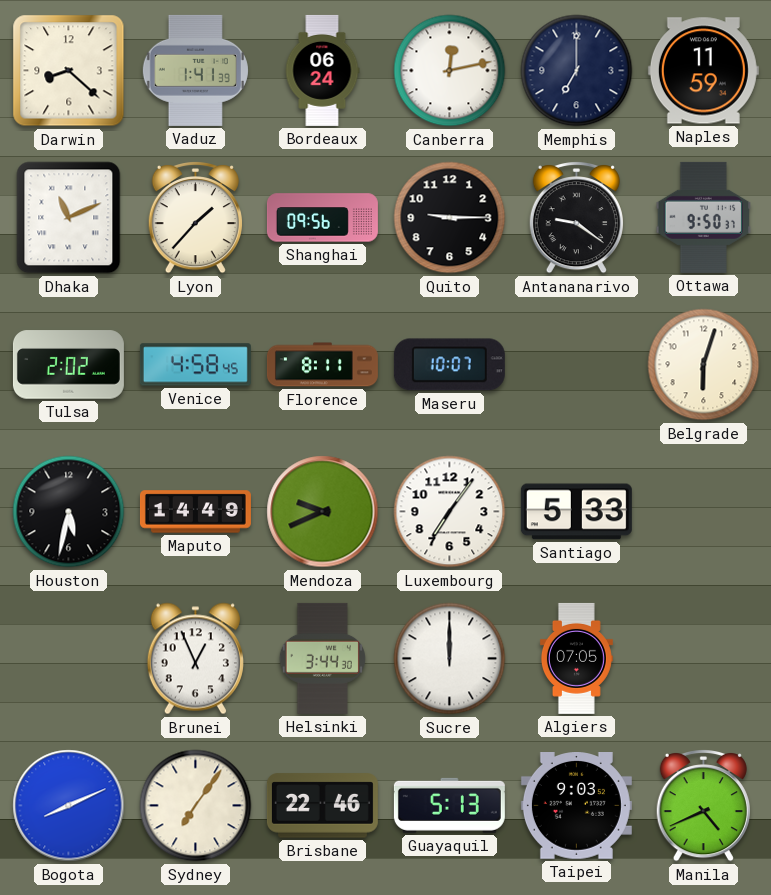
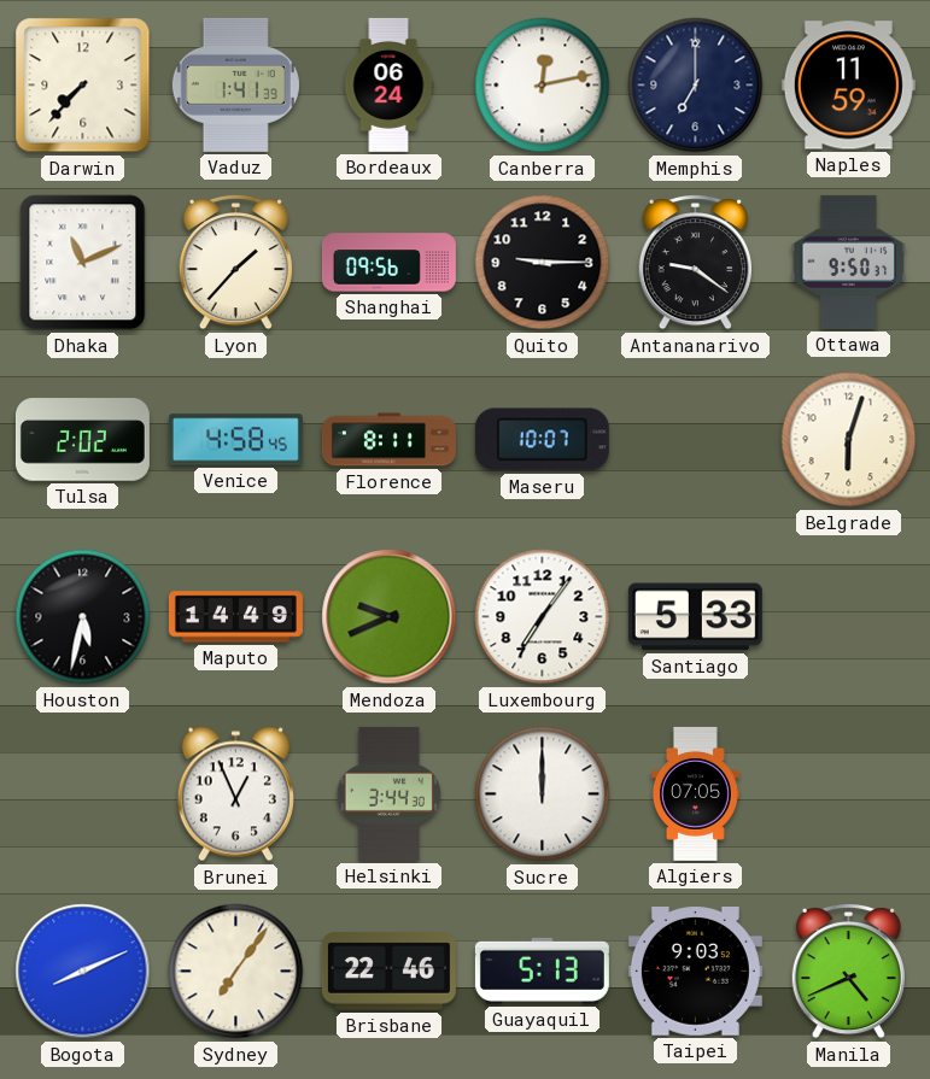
Darwin: 8:22 -> 7:37
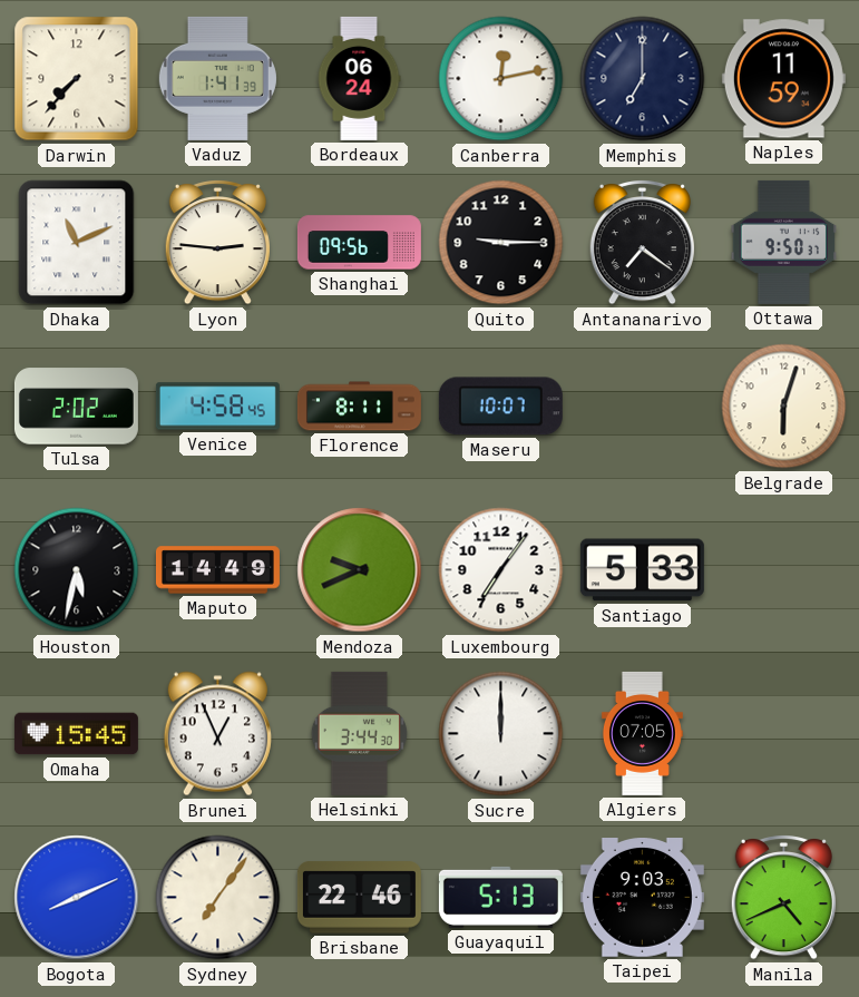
Lyon: 1:37 -> 2:46
Antananarivo: 9:21 -> 7:21
Omaha: none -> 15:45
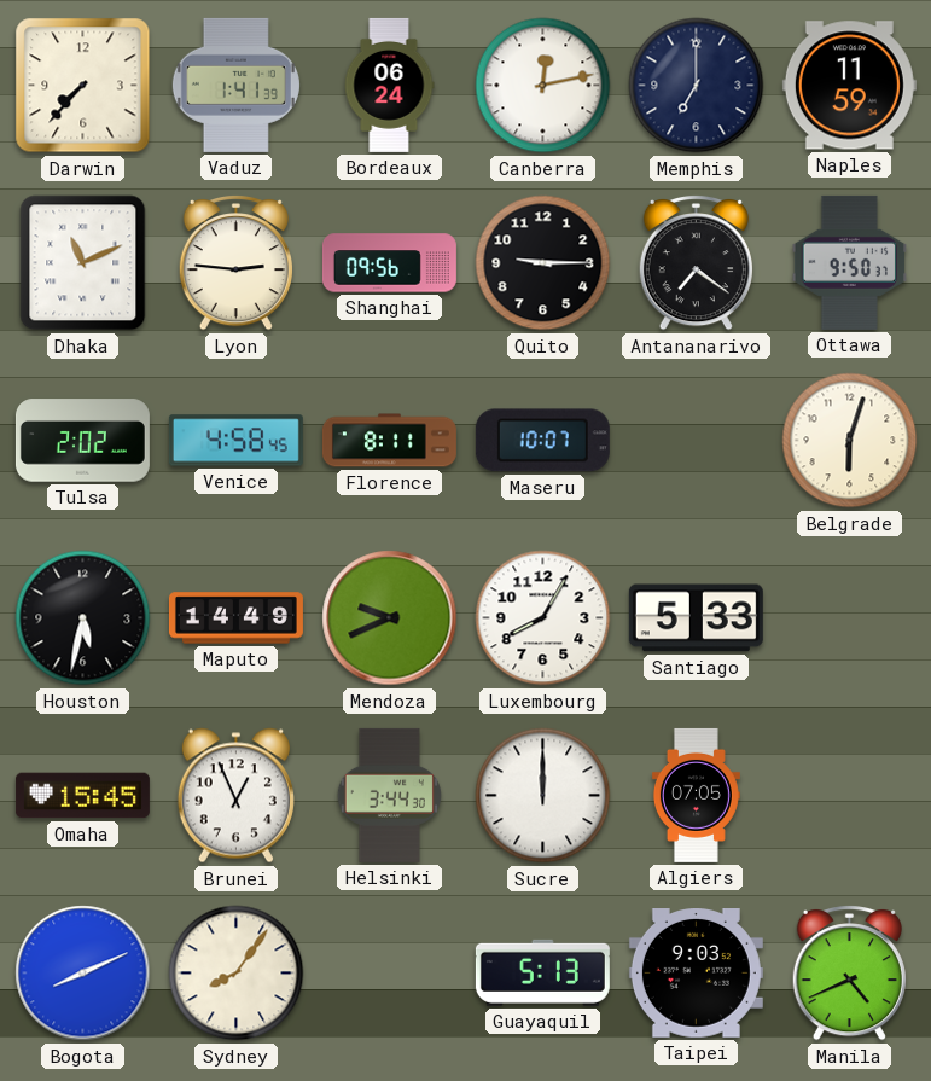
Luxembourg: 7:06 -> 8:05
Sydney: 7:06 -> 8:06
Brisbane: 22:46 -> none
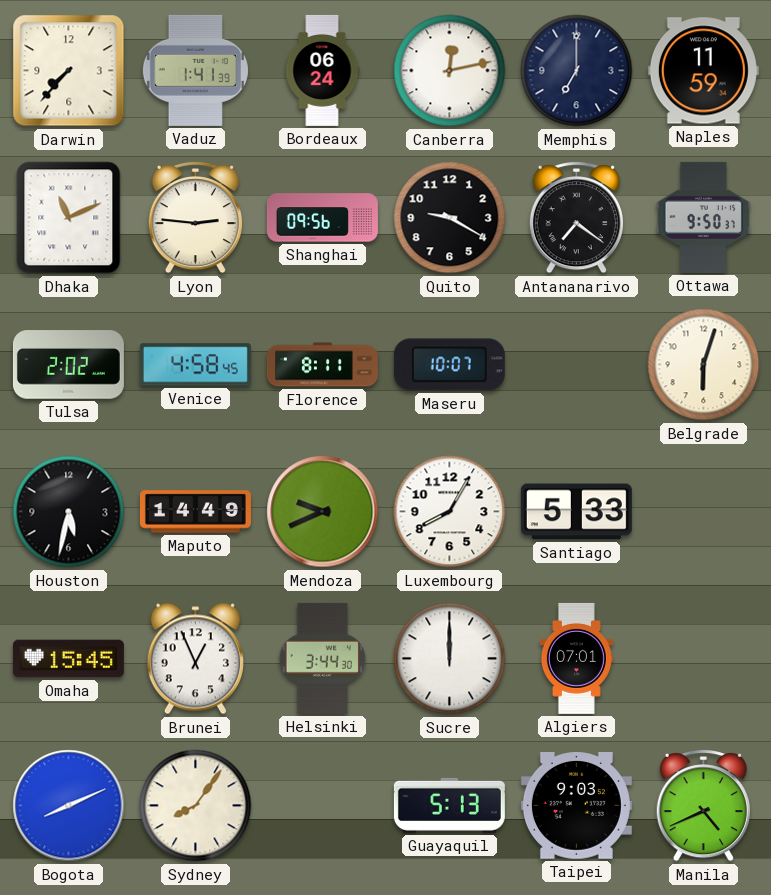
Quito: 9:15 -> 9:20
Algiers: 07:05 -> 07:01
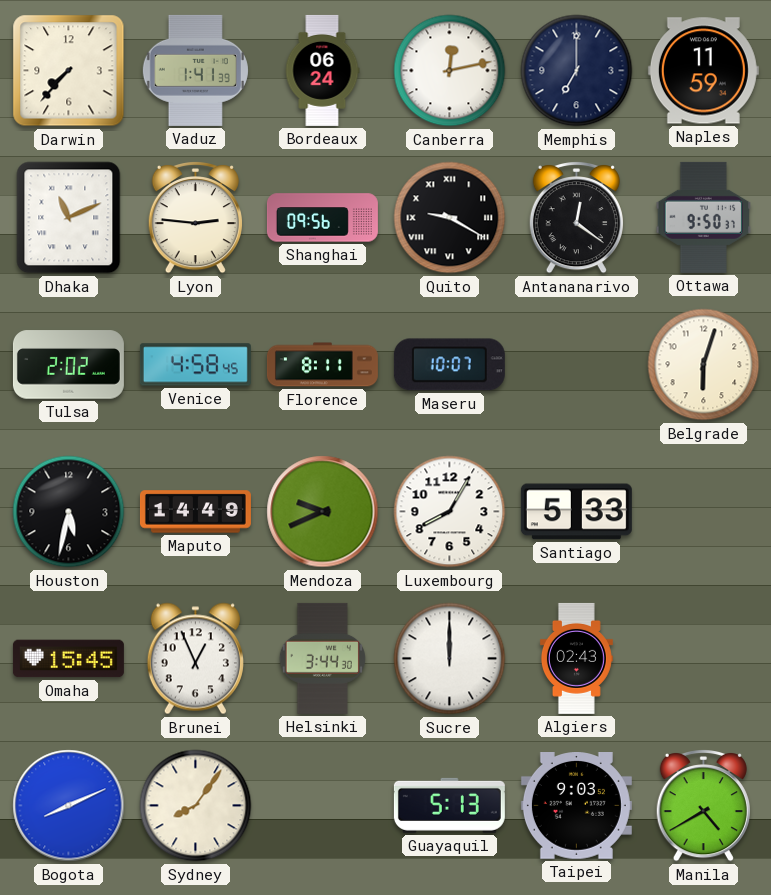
Quito numerals: Arabic -> Roman
Antananarivo: 7:21 -> 12:21
Algiers: 07:01 -> 02:43
Manila: 4:41 -> 4:40
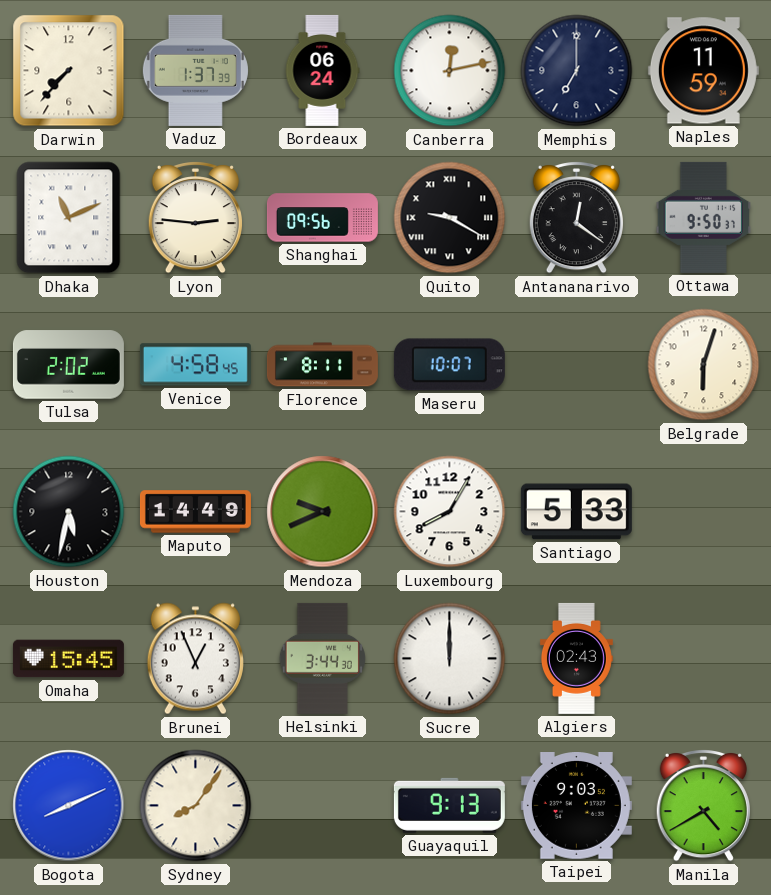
Vaduz: 1:41 -> 1:37
Guayaquil: 5:13 -> 9:13
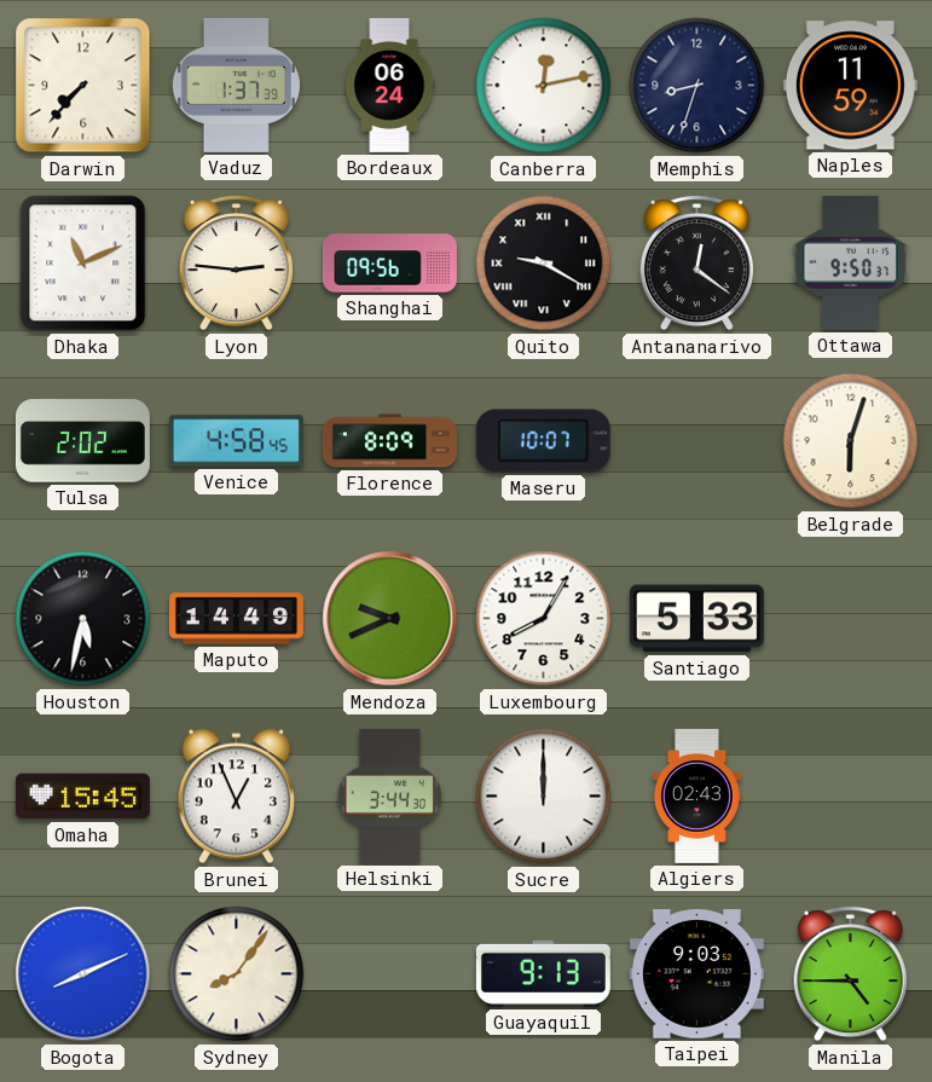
Memphis: 7:00 -> 8:33
Florence: 8:11 -> 8:09
Manila: 4:40 -> 4:45
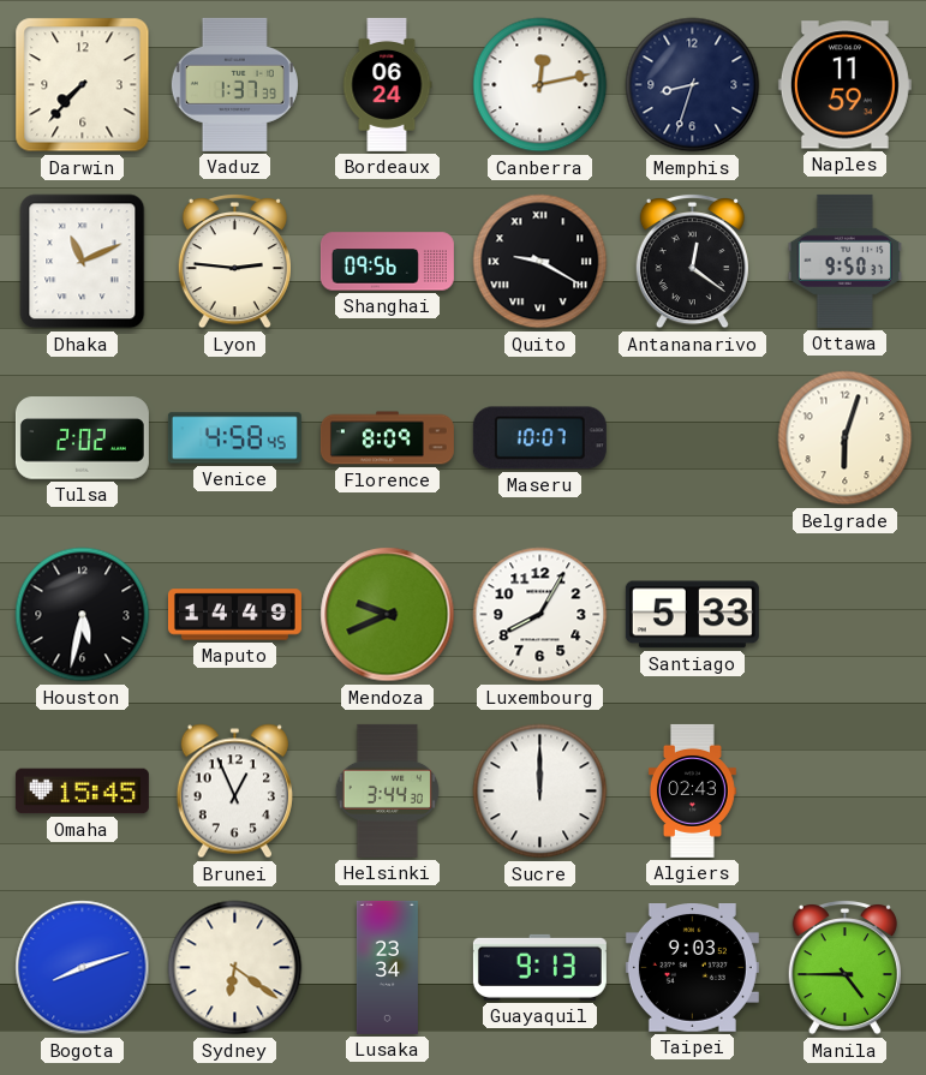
Bogota: 8:11 -> 8:12
Sydney: 8:06 -> 6:21
Lusaka: none -> 23:34
